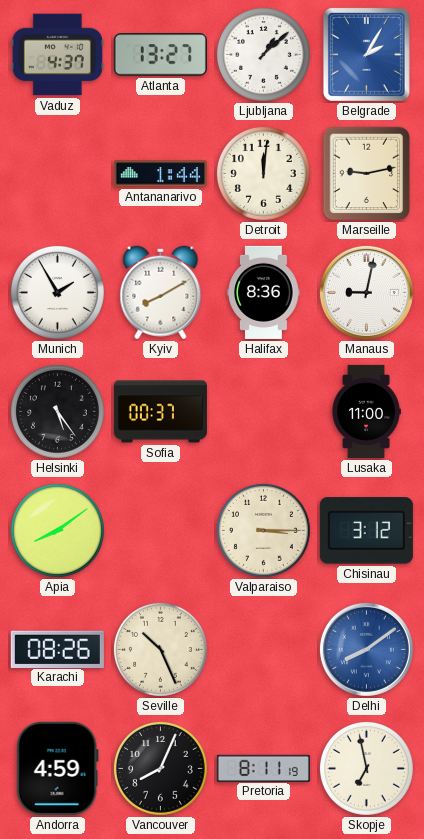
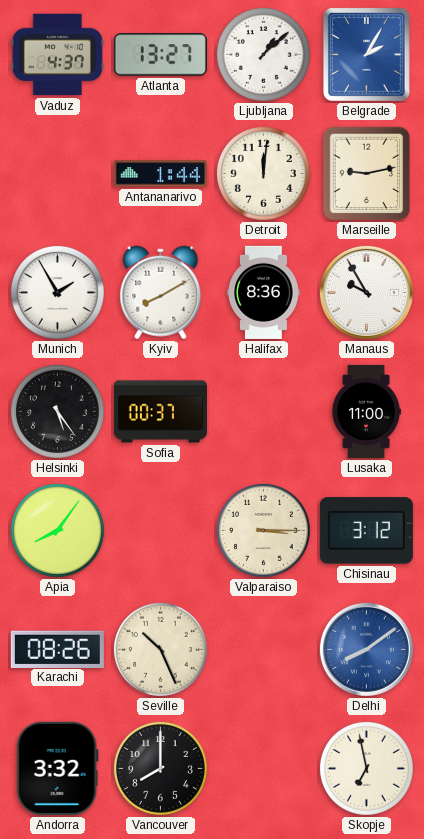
Manaus: 9:02 -> 9:55
Apia: 8:09 -> 8:06
Andorra: 4:59 -> 3:32
Vancouver: 8:04 -> 8:00
Pretoria: 8:11 -> none
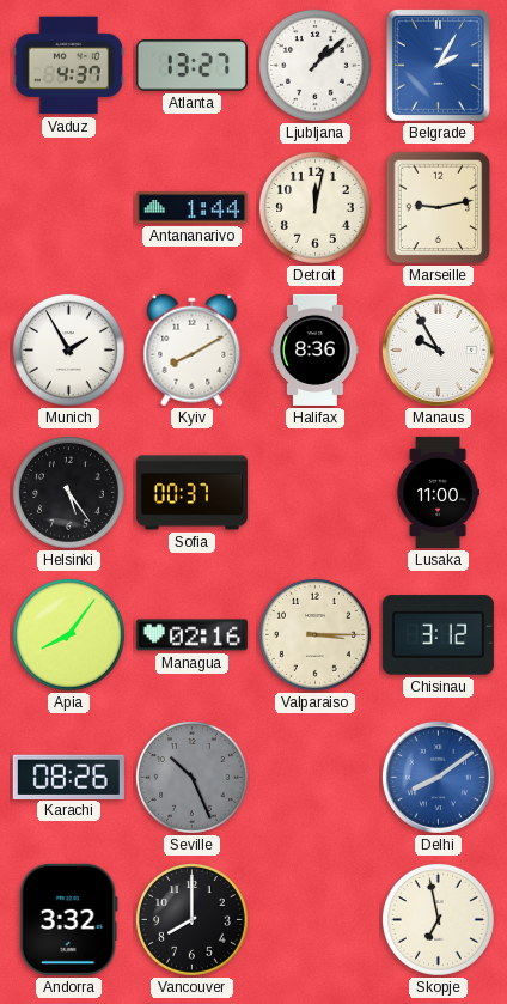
Detroit: 12:01 -> 12:02
Managua: none -> 02:16
Seville dial: cream -> grey
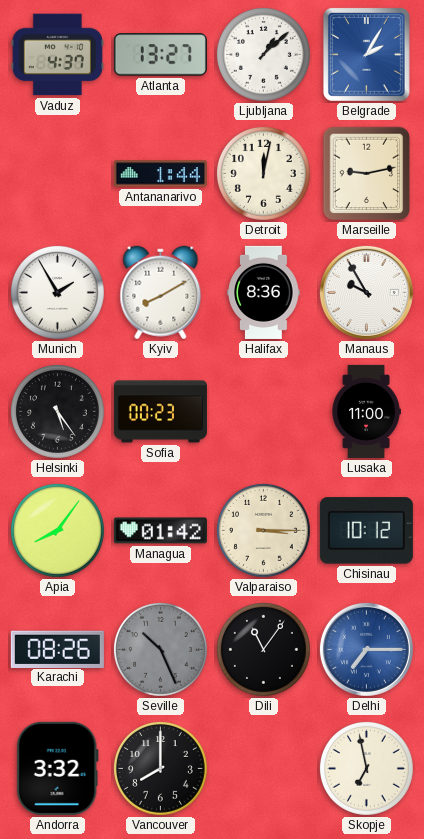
Sofia: 00:37 -> 00:23
Managua: 02:16 -> 01:42
Chisinau: 3:12 -> 10:12
Dili: none -> 11:06
Delhi: 8:09 -> 7:15
